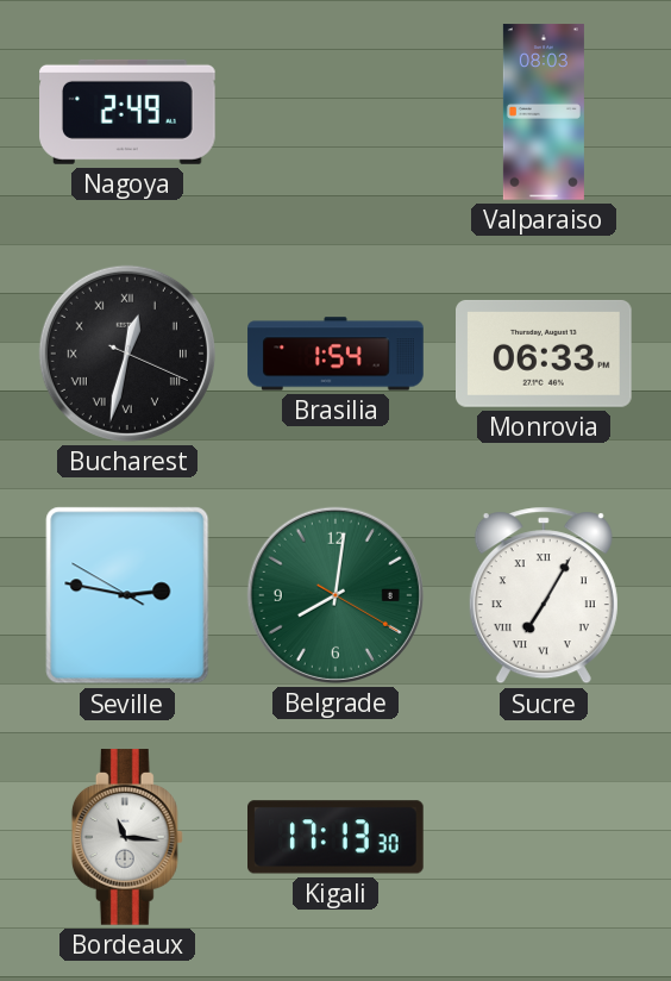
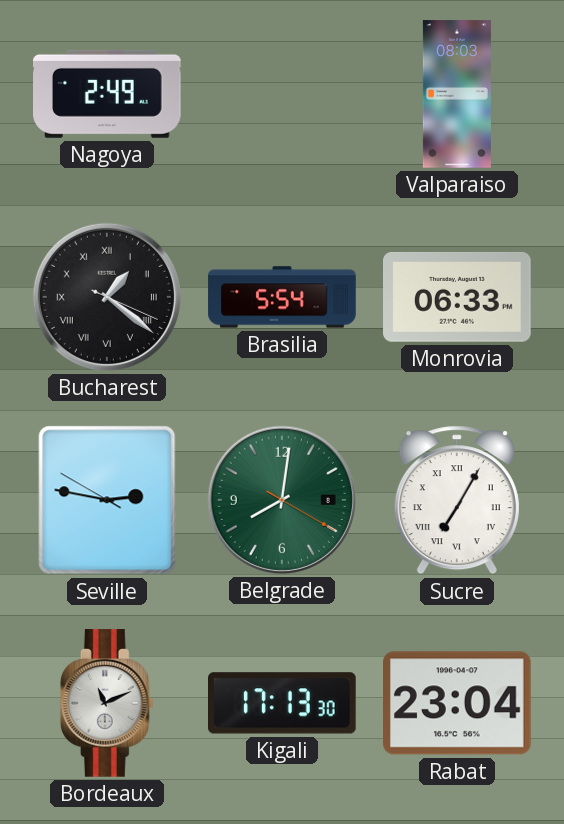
Bucharest: 12:32 -> 1:21
Brasilia: 1:54 -> 5:54
Bordeaux: 11:16 -> 11:11
Rabat: none -> 23:04
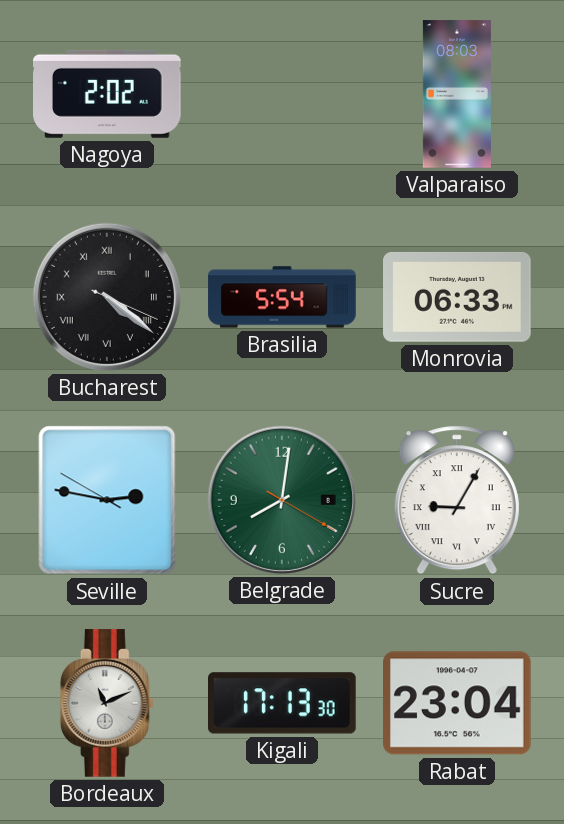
Nagoya: 2:49 -> 2:02
Bucharest: 1:21 -> 4:21
Sucre: 7:05 -> 9:05
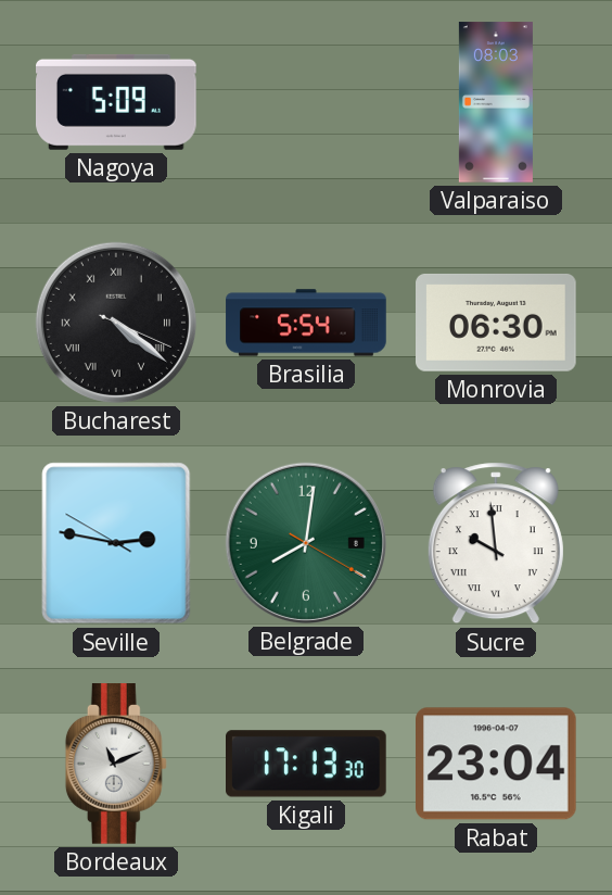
Nagoya: 2:02 -> 5:09
Monrovia: 06:33 -> 06:30
Sucre: 9:05 -> 9:59
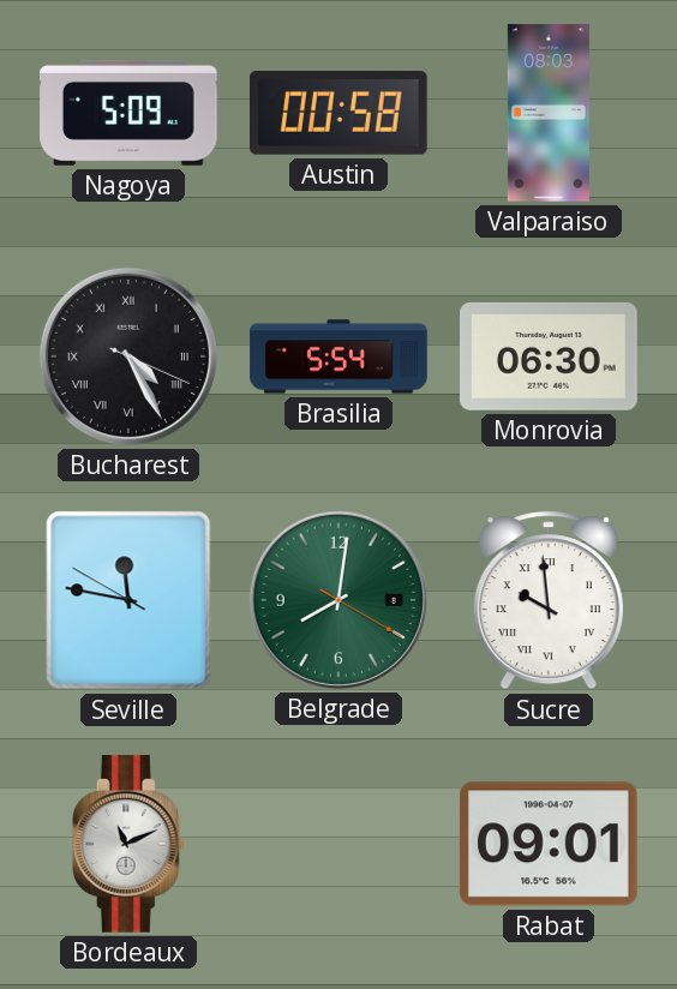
Austin: none -> 00:58
Bucharest: 4:21 -> 4:25
Seville: 2:46 -> 11:46
Kigali: 17:13 -> none
Rabat: 23:04 -> 09:01
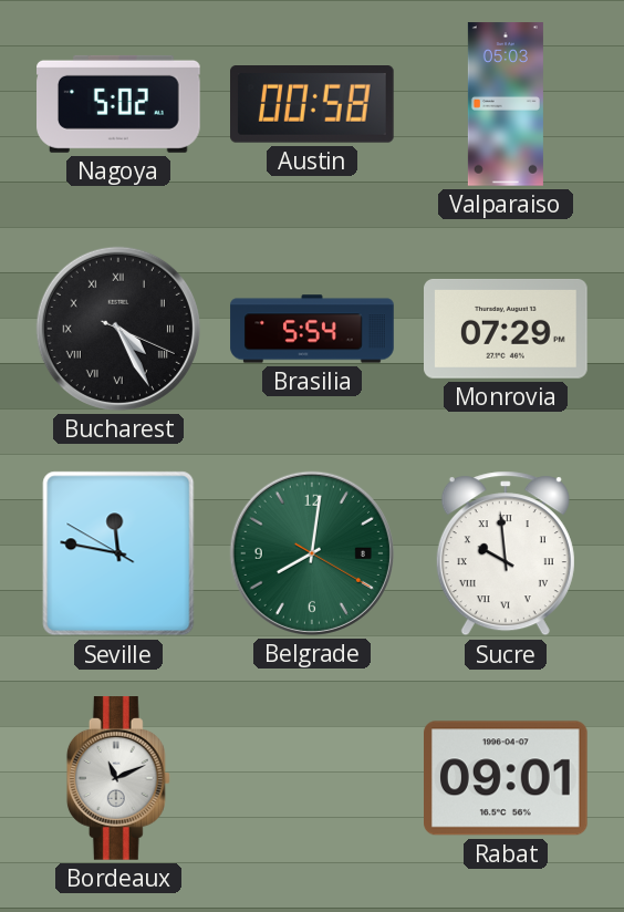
Nagoya: 5:09 -> 5:02
Valparaiso: 08:03 -> 05:03
Monrovia: 06:30 -> 07:29
